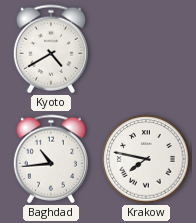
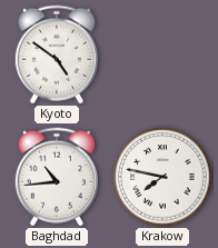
Kyoto: 4:40 -> 4:51
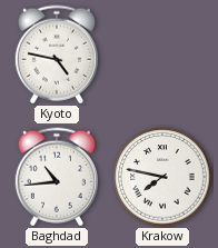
Kyoto: 4:51 -> 4:47
